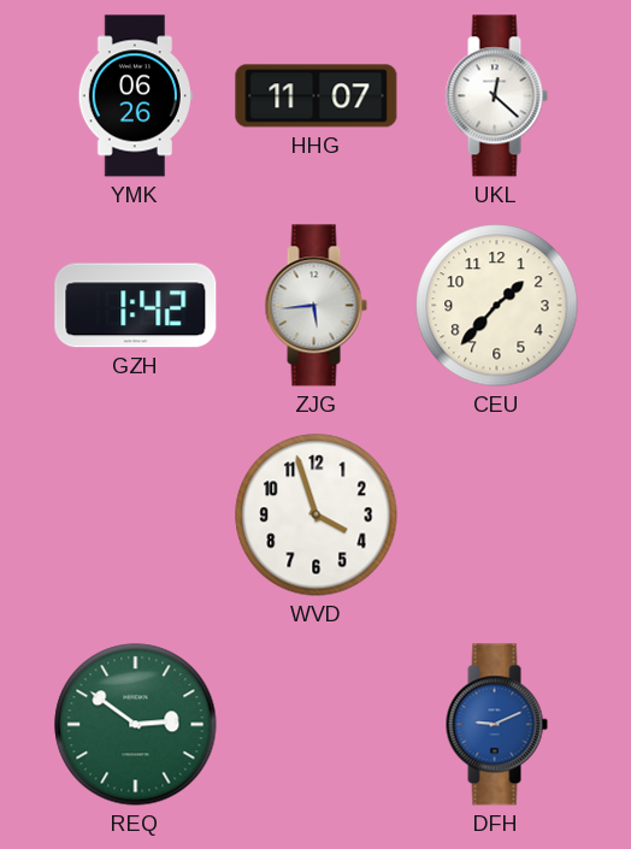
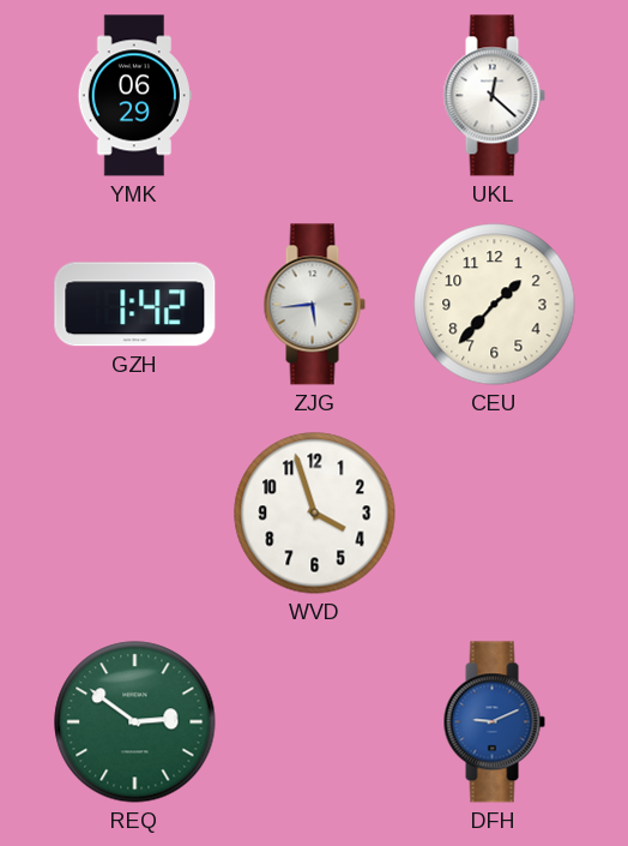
YMK: 06:26 -> 06:29
HHG: 11:07 -> none
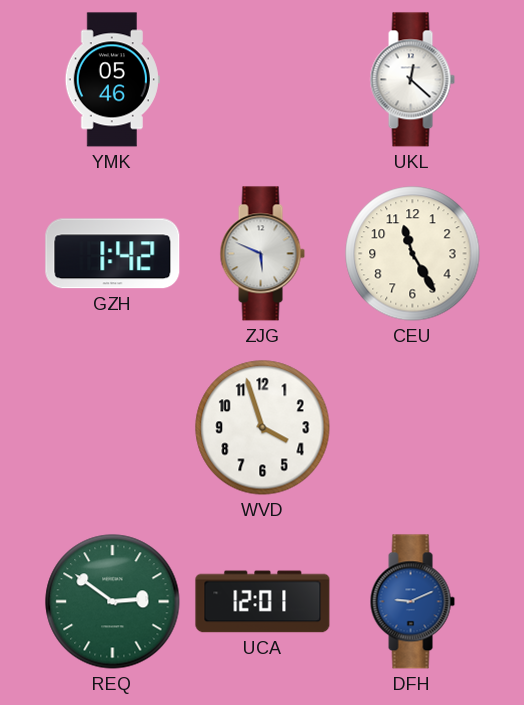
YMK: 06:29 -> 05:46
ZJG: 5:44 -> 5:49
CEU: 1:37 -> 11:25
UCA: none -> 12:01
